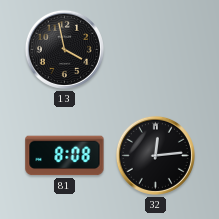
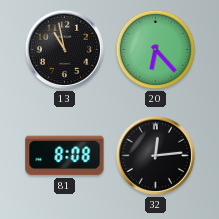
13: 3:58 -> 10:58
20: none -> 6:23
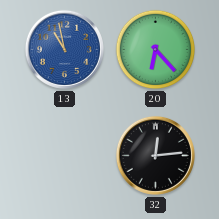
13 dial: black -> blue
81: 8:08 -> none
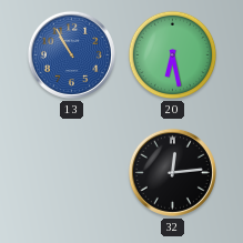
13: 10:58 -> 10:55
20: 6:23 -> 6:28
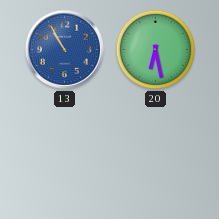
32: 12:14 -> none
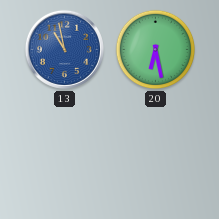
13: 10:55 -> 10:58
